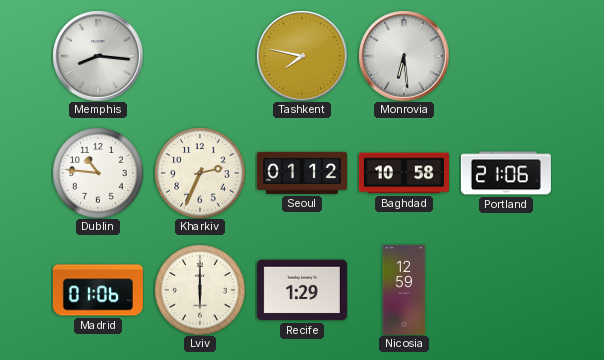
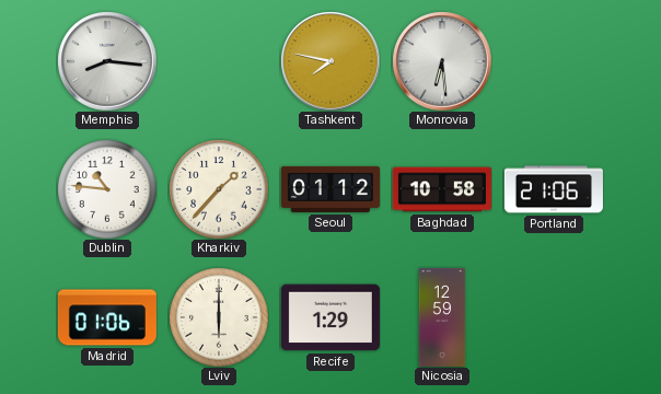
Kharkiv: 2:34 -> 1:37
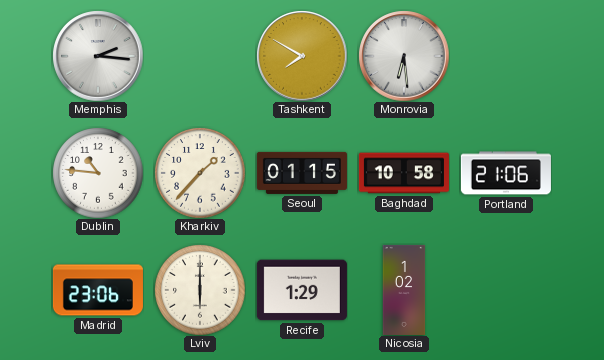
Memphis: 8:16 -> 2:16
Tashkent: 7:47 -> 7:50
Seoul: 01:12 -> 01:15
Madrid: 01:06 -> 23:06
Nicosia: 12:59 -> 1:02
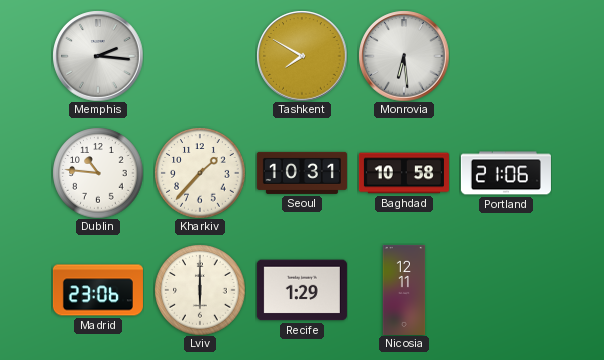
Seoul: 01:15 -> 10:31
Nicosia: 1:02 -> 12:11
